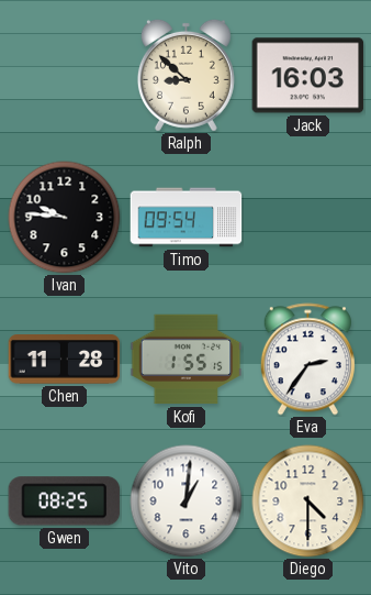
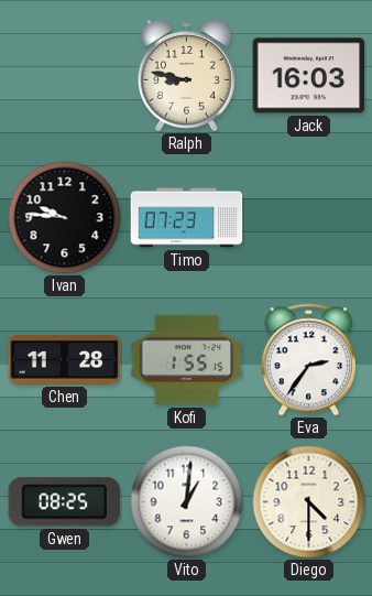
Ralph: 8:52 -> 8:47
Timo: 09:54 -> 07:23
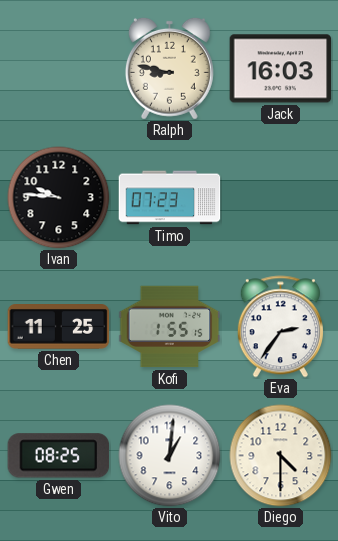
Chen: 11:28 -> 11:25
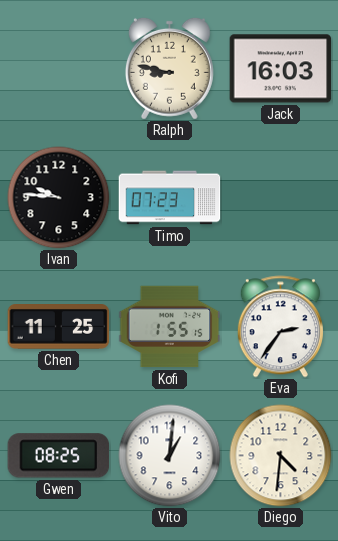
Diego: 4:30 -> 4:31
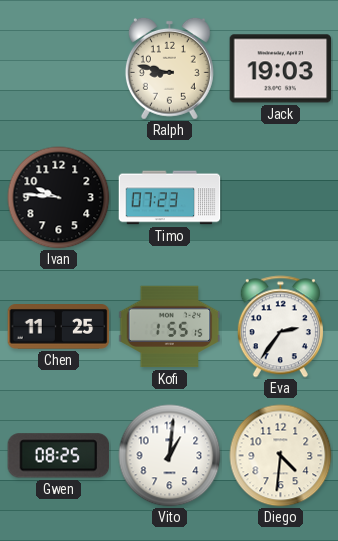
Jack: 16:03 -> 19:03
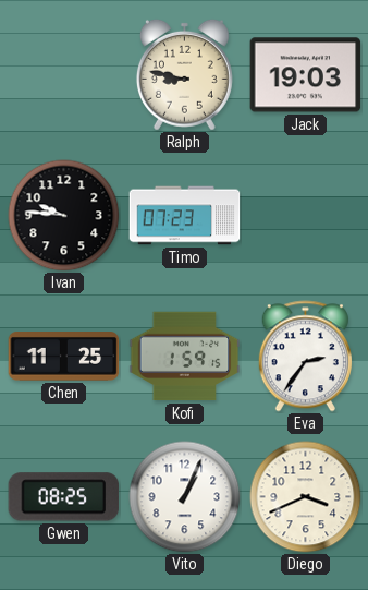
Kofi: 1:55 -> 1:59
Vito: 1:01 -> 1:04
Diego: 4:31 -> 3:41
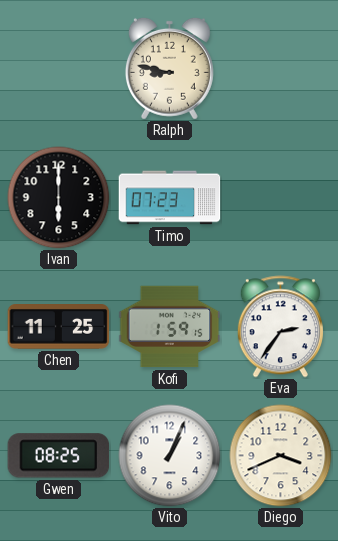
Jack: 19:03 -> none
Ivan: 9:46 -> 6:00
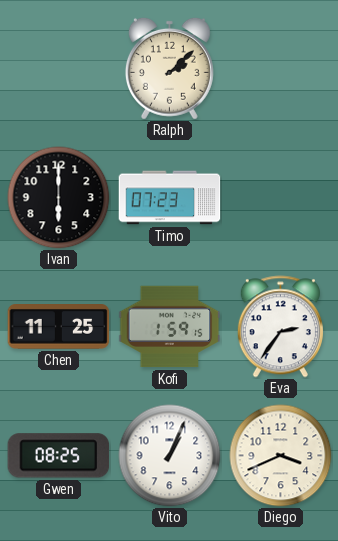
Ralph: 8:47 -> 2:08
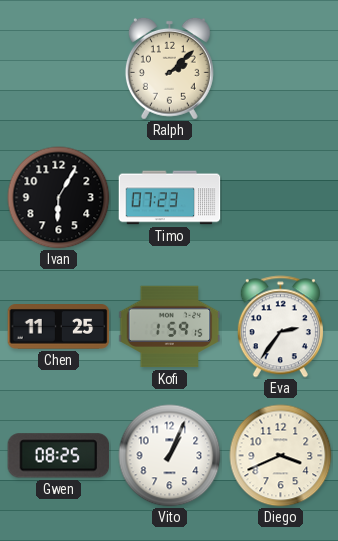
Ivan: 6:00 -> 6:05
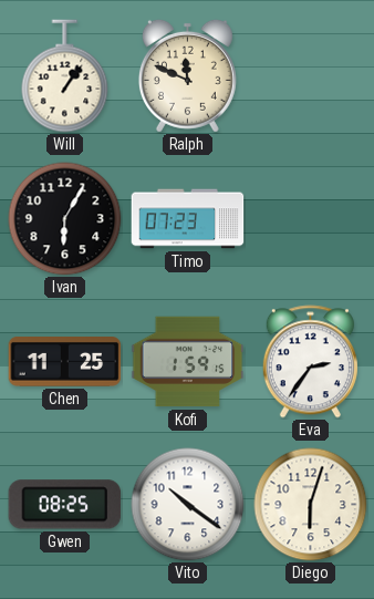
Will: none -> 1:06
Ralph: 2:08 -> 11:49
Vito: 1:04 -> 10:21
Diego: 3:41 -> 6:03
